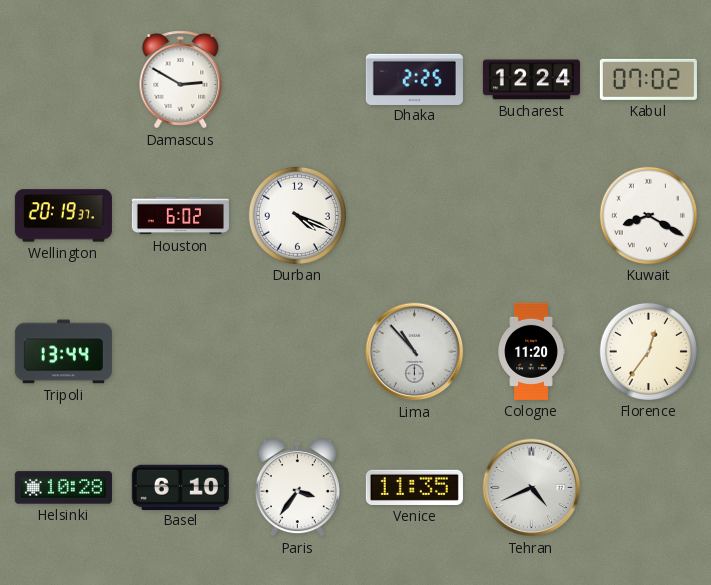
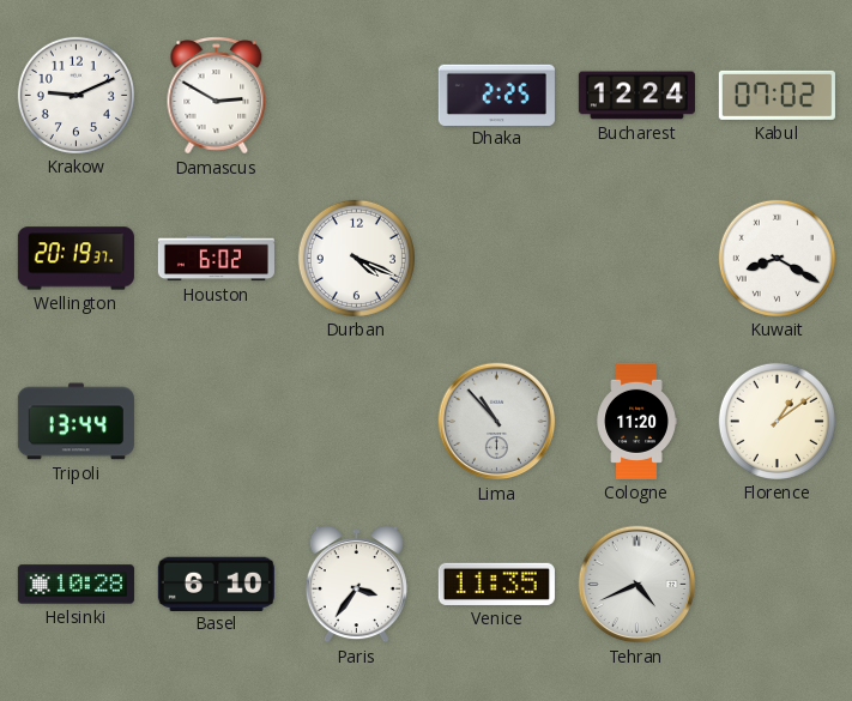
Krakow: none -> 9:11
Florence: 12:36 -> 1:09
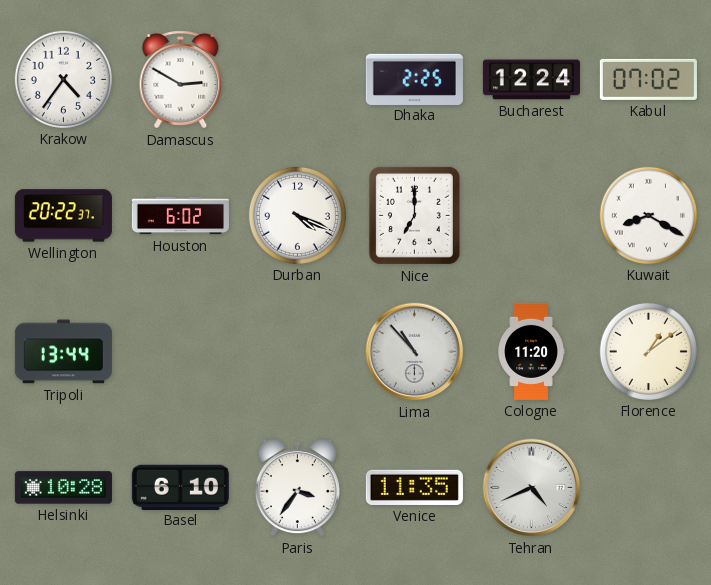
Krakow: 9:11 -> 4:36
Wellington: 20:19 -> 20:22
Nice: none -> 7:00
